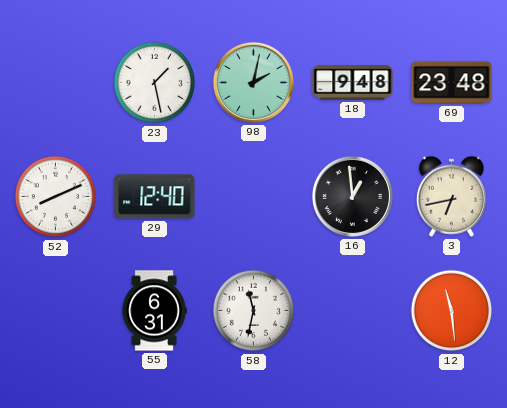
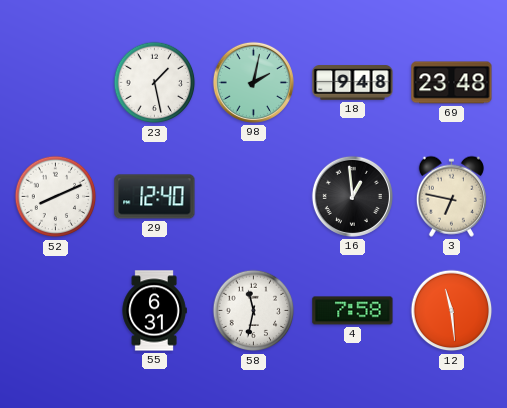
3: 6:43 -> 6:47
4: none -> 7:58
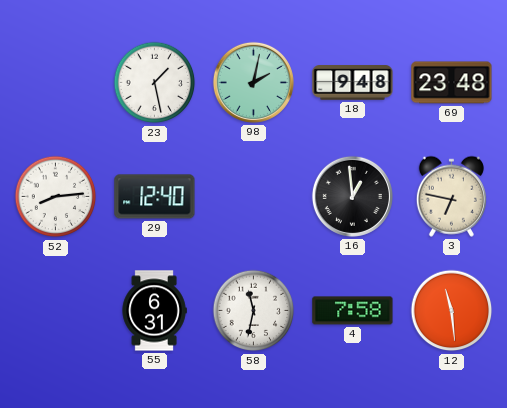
52: 8:11 -> 8:14
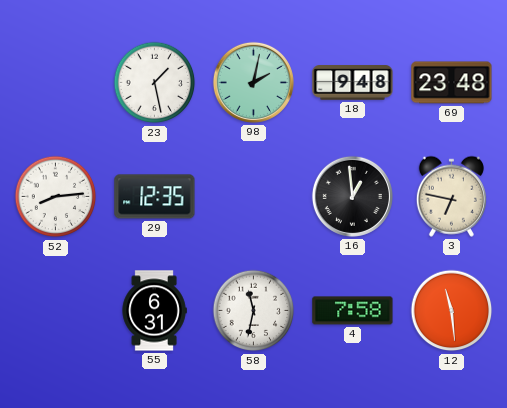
29: 12:40 -> 12:35
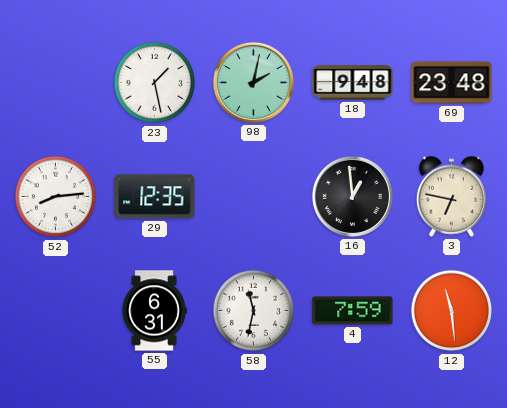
4: 7:58 -> 7:59
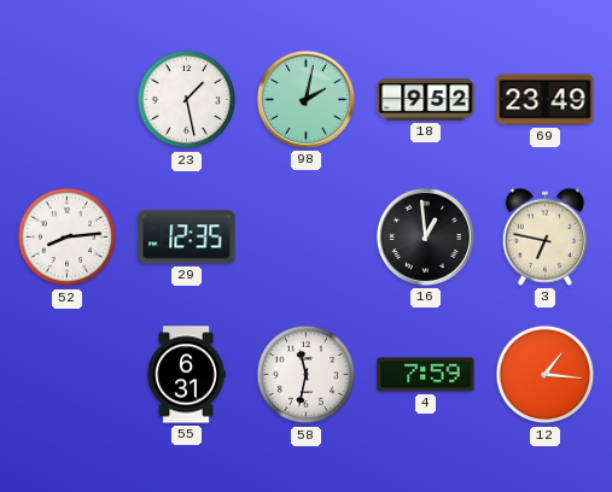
18: 9:48 -> 9:52
69: 23:48 -> 23:49
12: 11:29 -> 1:16
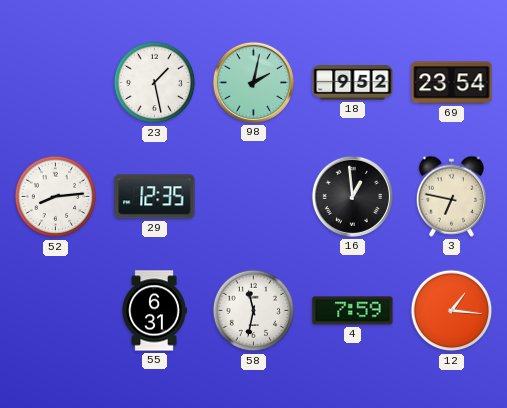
69: 23:49 -> 23:54
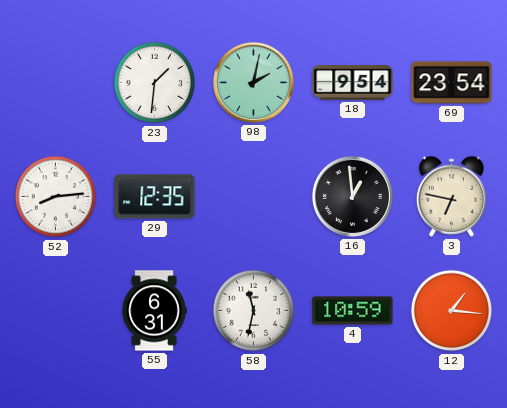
23: 1:28 -> 1:31
18: 9:52 -> 9:54
4: 7:59 -> 10:59
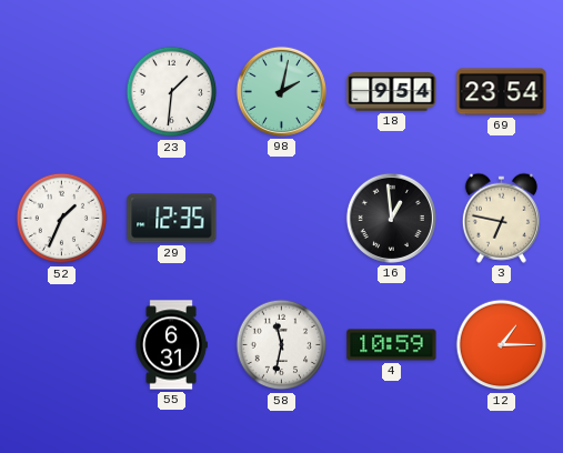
52: 8:14 -> 1:34
12: 1:16 -> 1:15
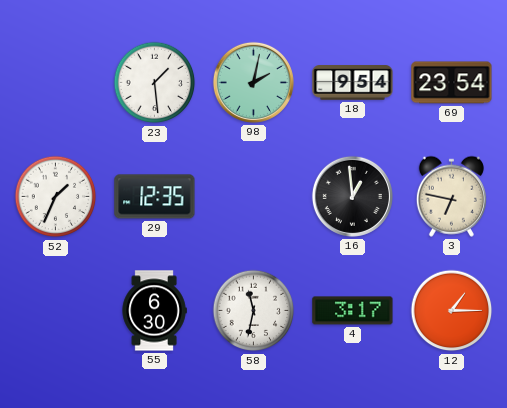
23: 1:31 -> 1:29
55: 6:31 -> 6:30
4: 10:59 -> 3:17
